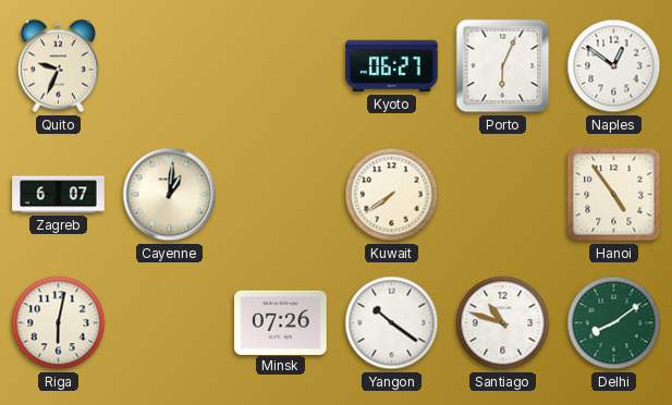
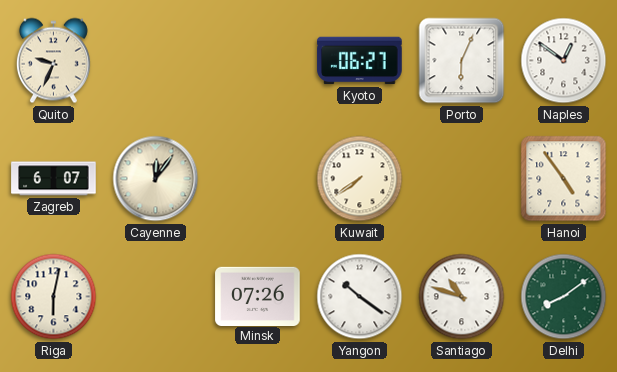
Cayenne: 1:01 -> 12:06
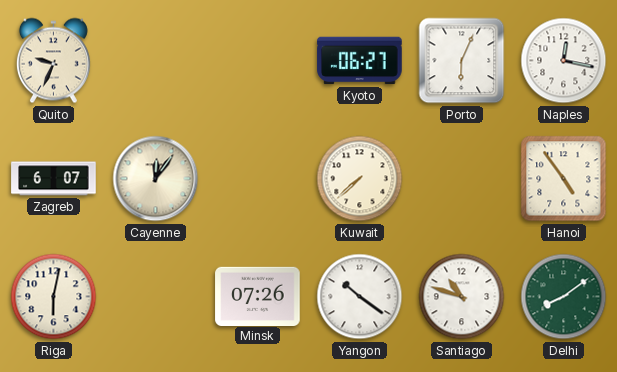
Naples: 12:51 -> 12:17
Kuwait: 7:39 -> 7:38
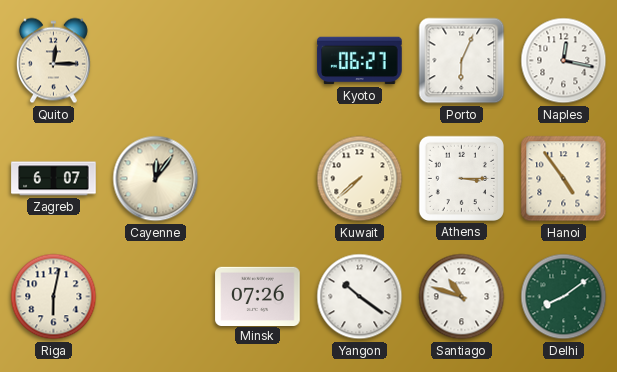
Quito: 9:34 -> 12:15
Athens: none -> 3:15
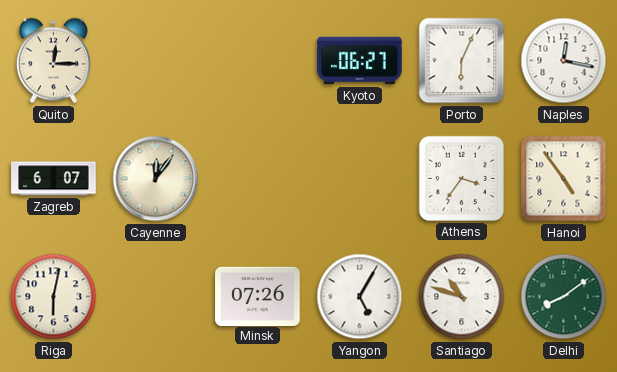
Kuwait: 7:38 -> none
Athens: 3:15 -> 3:36
Yangon: 10:21 -> 5:05
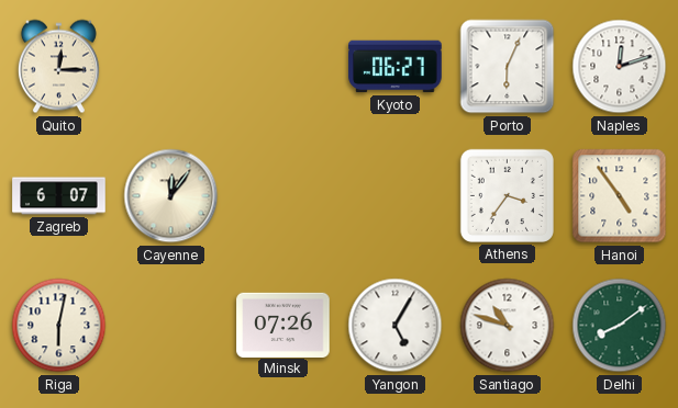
Naples: 12:17 -> 12:12
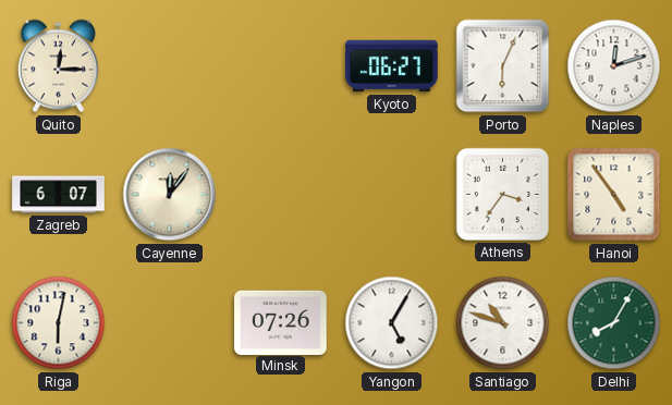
Delhi: 8:09 -> 8:05
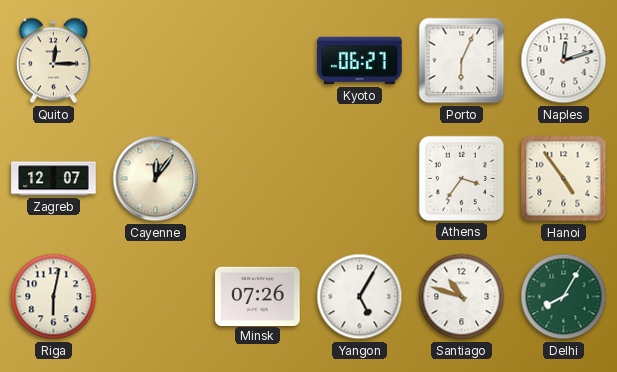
Zagreb: 6:07 -> 12:07
